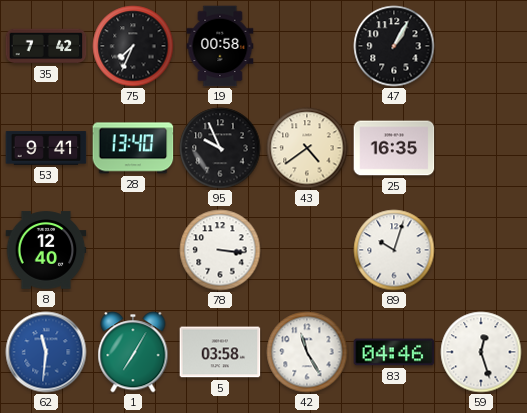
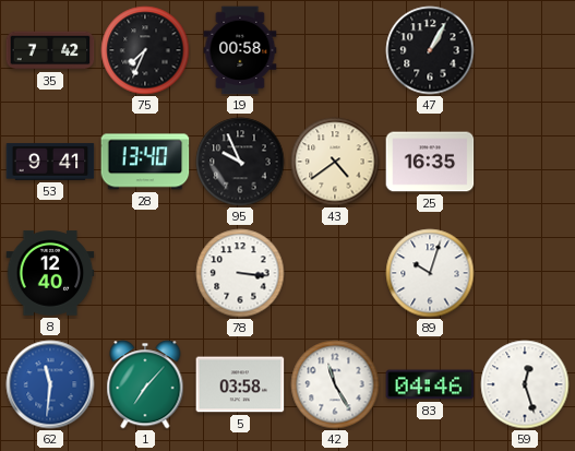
1: 7:05 -> 7:07
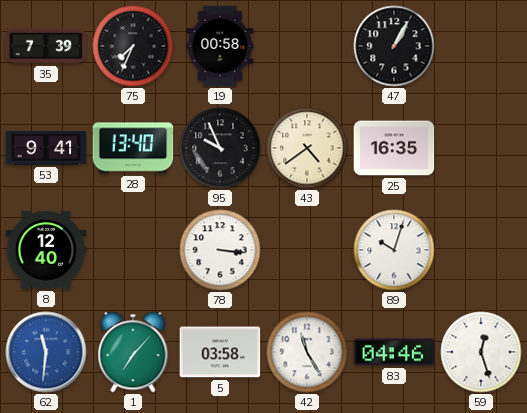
35: 7:42 -> 7:39
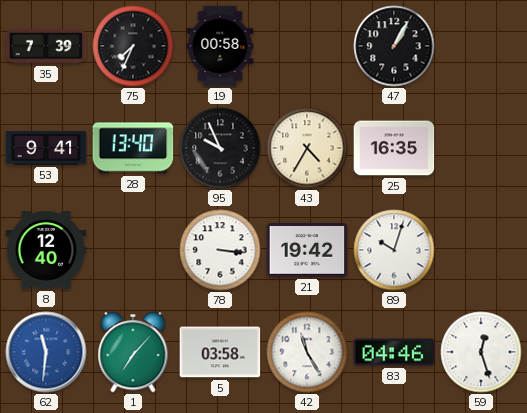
43: 4:39 -> 4:35
21: none -> 19:42
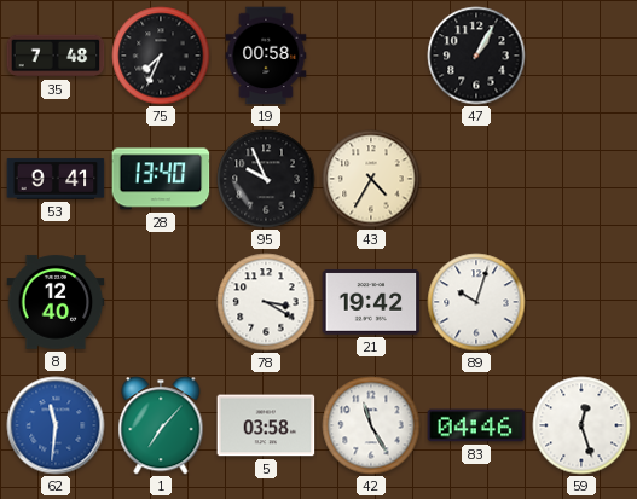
35: 7:39 -> 7:48
25: 16:35 -> none
78: 3:16 -> 3:20
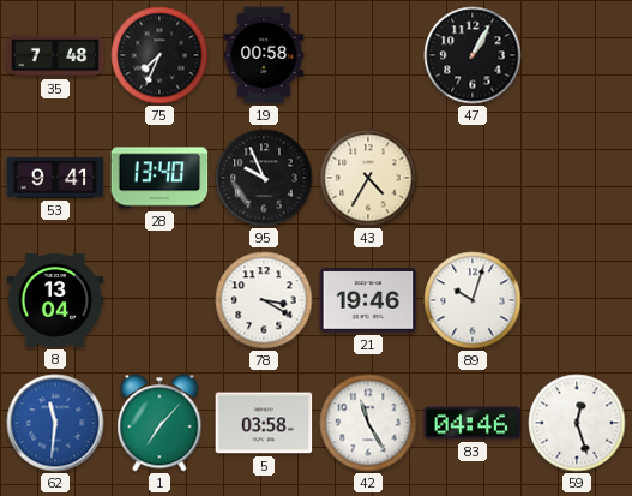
8: 12:40 -> 13:04
21: 19:42 -> 19:46
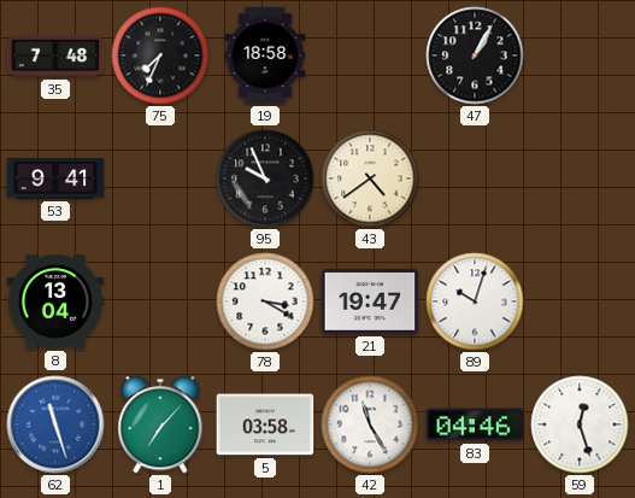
19: 00:58 -> 18:58
28: 13:40 -> none
43: 4:35 -> 4:39
21: 19:46 -> 19:47
62: 11:31 -> 11:27
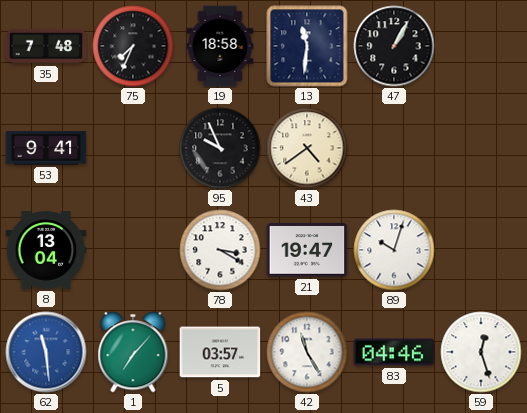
13: none -> 11:31
62: 11:27 -> 11:29
5: 03:58 -> 03:57
